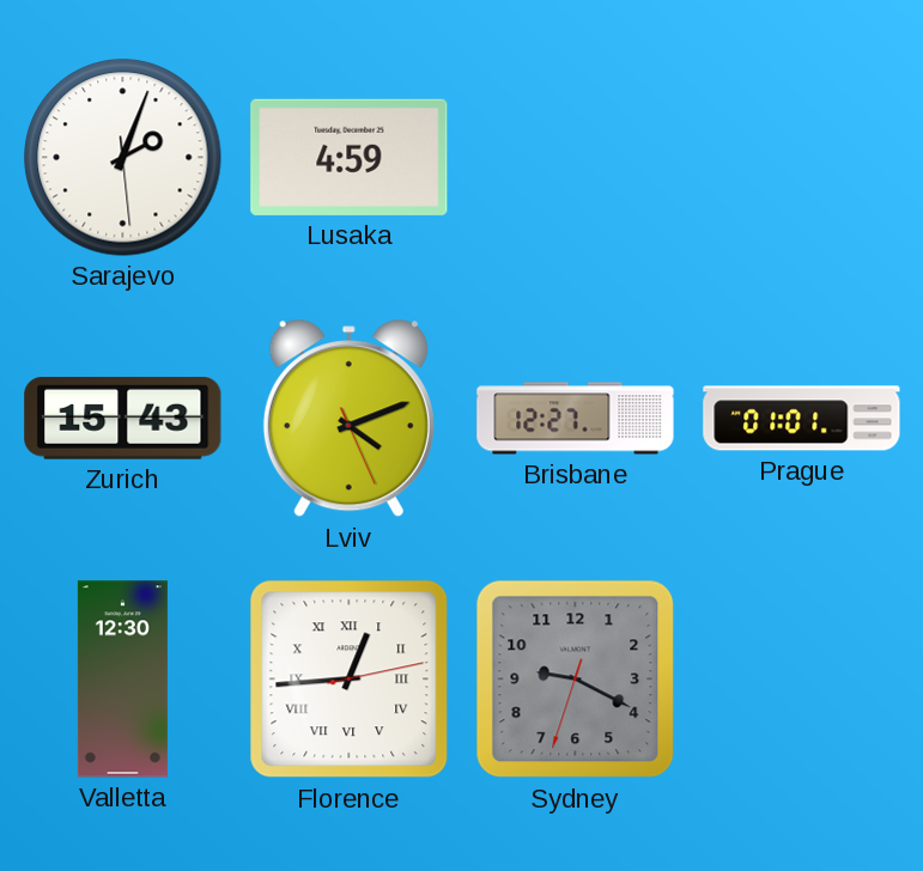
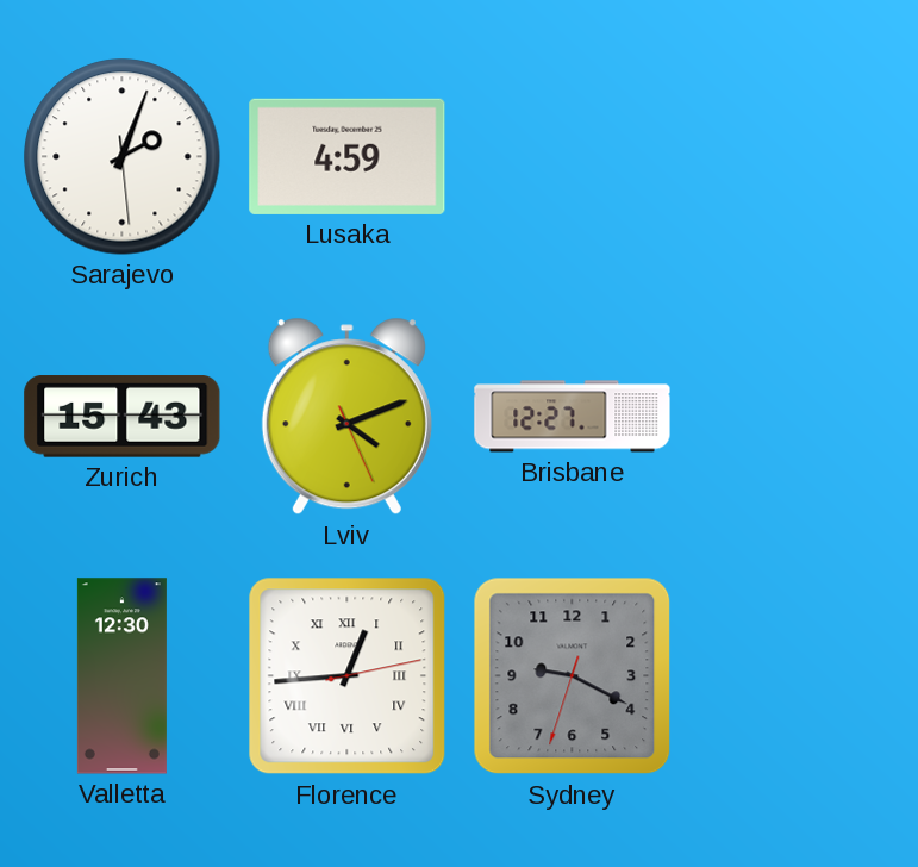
Prague: 01:01 -> none
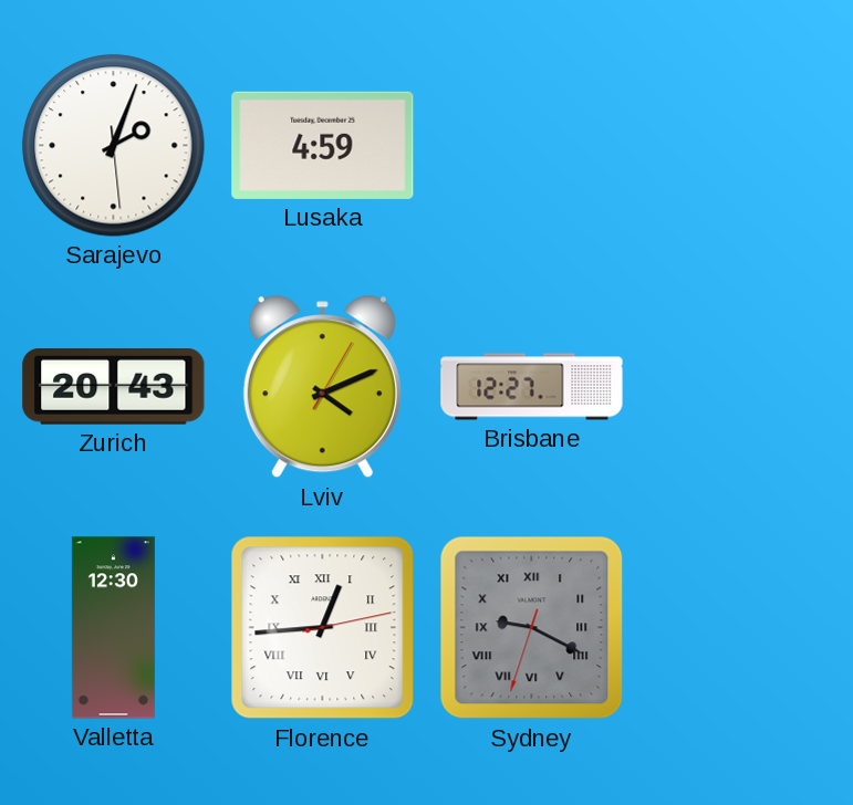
Zurich: 15:43 -> 20:43
Lviv: 4:11:26 -> 4:11:05
Sydney numerals: Arabic -> Roman
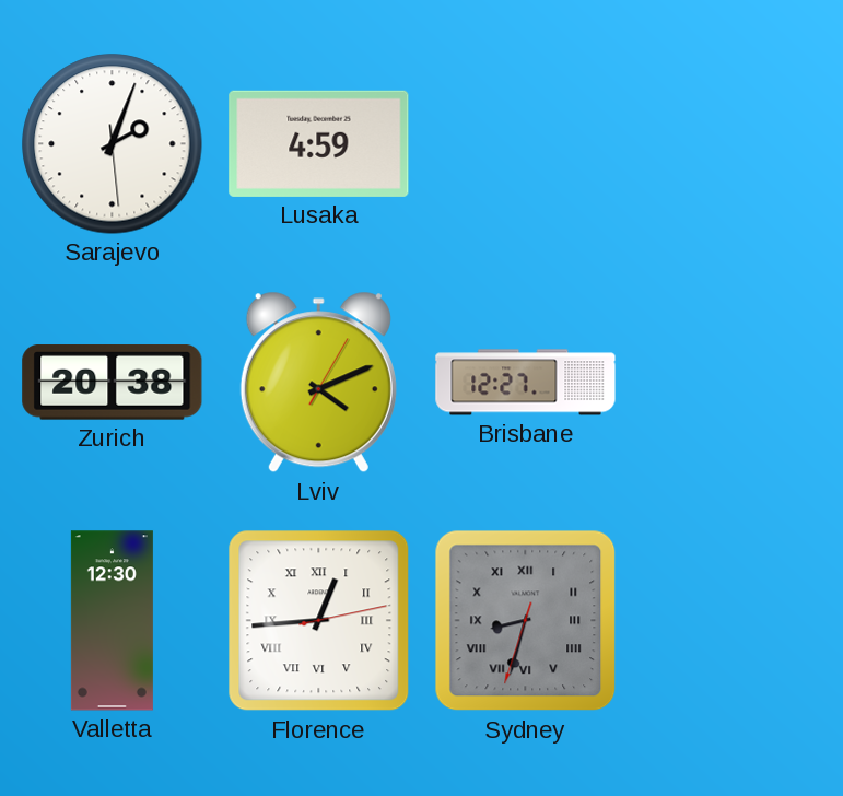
Zurich: 20:43 -> 20:38
Sydney: 9:19 -> 8:32
